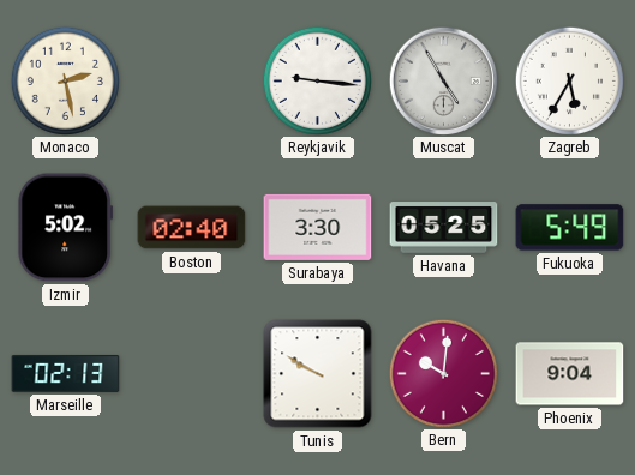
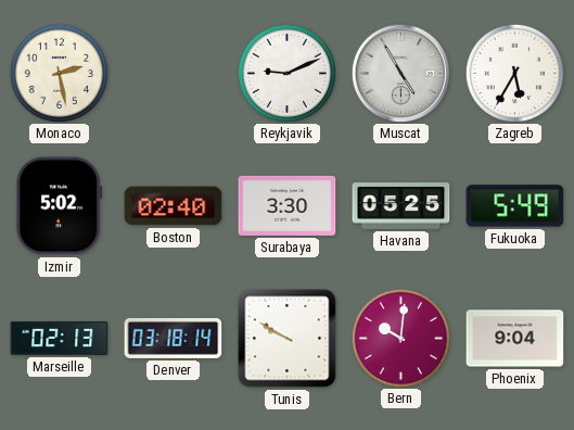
Reykjavik: 9:16 -> 9:11
Denver: none -> 03:18
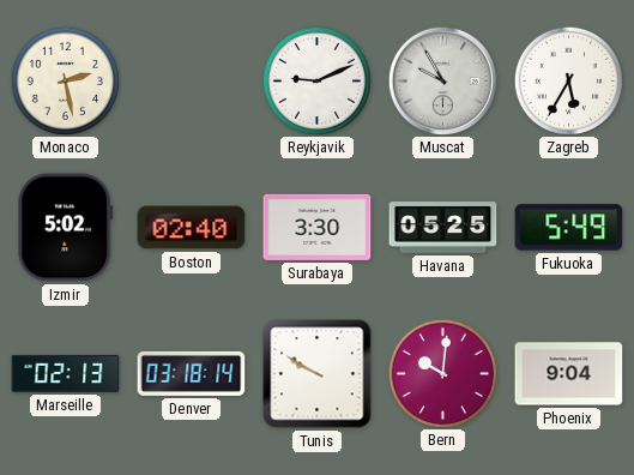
Muscat: 4:55 -> 9:55
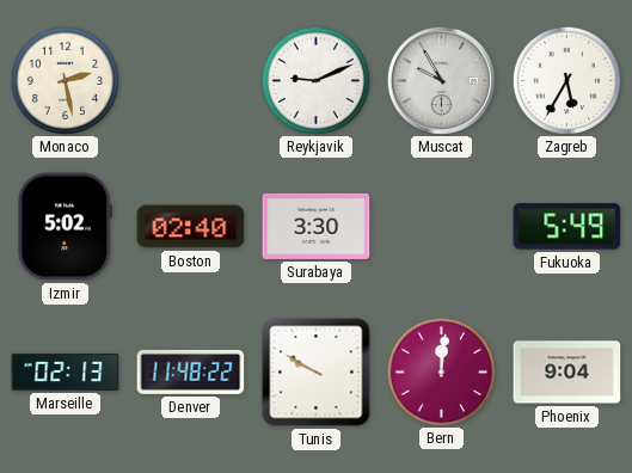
Havana: 05:25 -> none
Denver: 03:18 -> 11:48
Bern: 10:01 -> 12:01
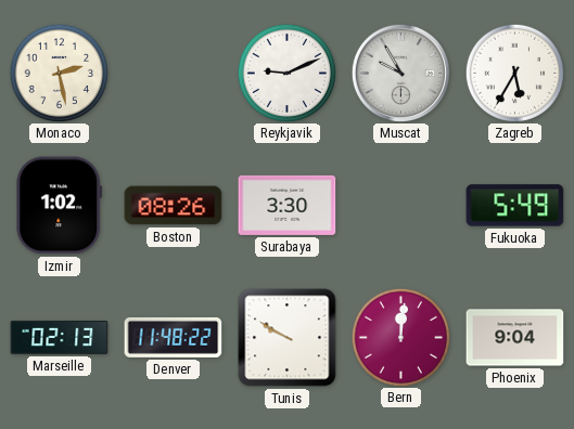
Izmir: 5:02 -> 1:02
Boston: 02:40 -> 08:26
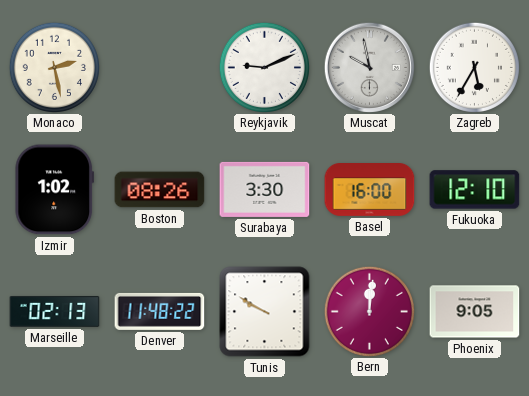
Muscat: 9:55 -> 9:58
Basel: none -> 16:00
Fukuoka: 5:49 -> 12:10
Phoenix: 9:04 -> 9:05
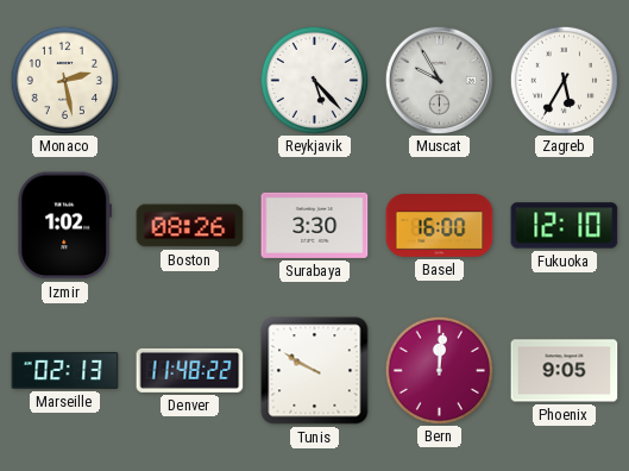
Reykjavik: 9:11 -> 5:23
Muscat: 9:58 -> 9:55
